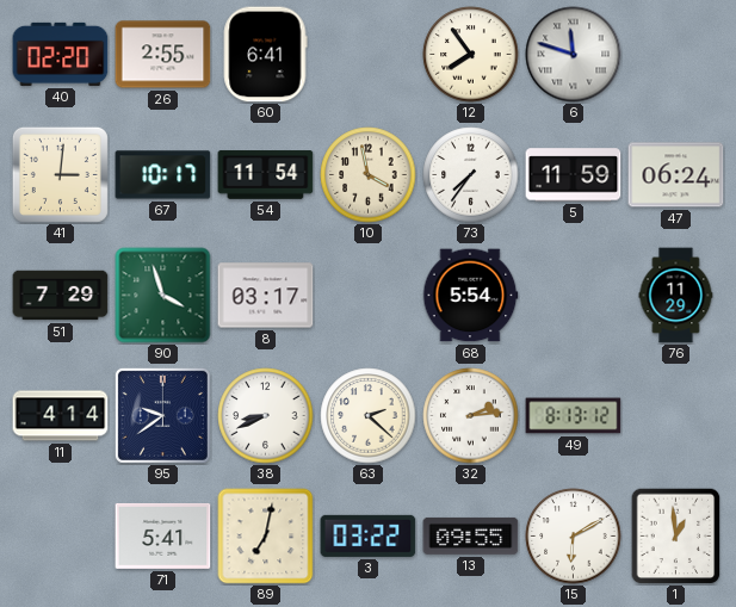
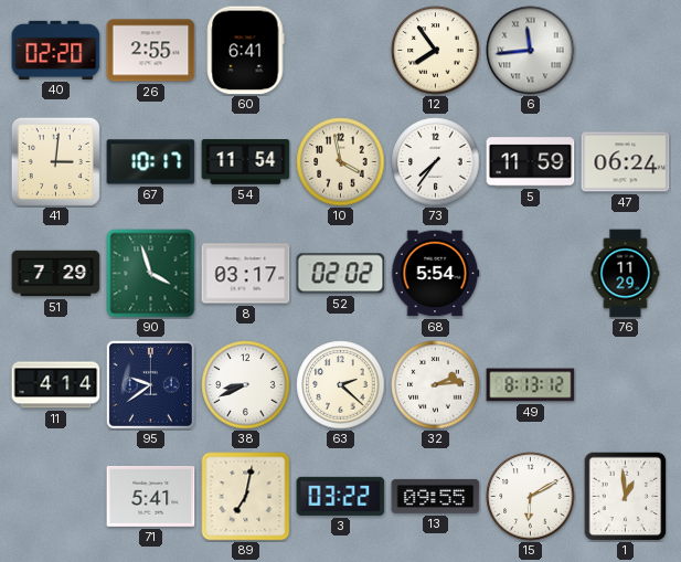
6: 11:48 -> 11:44
52: none -> 02:02
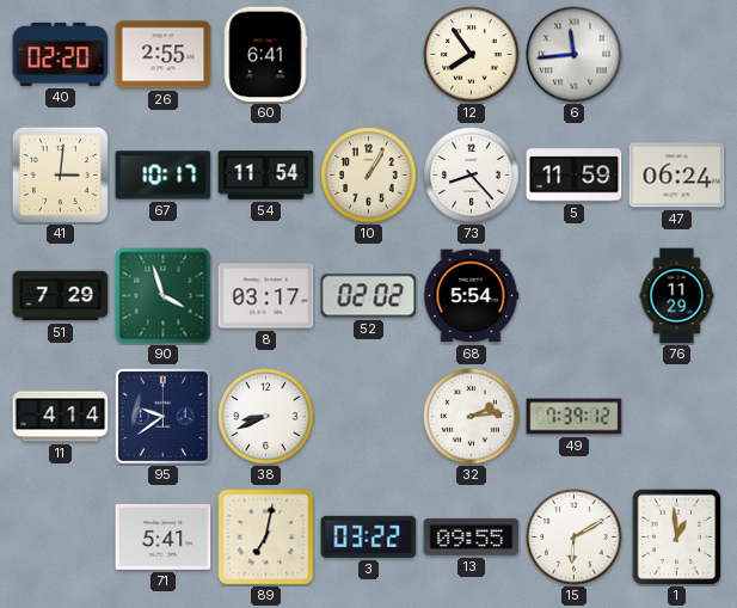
10: 3:58 -> 1:05
73: 7:36 -> 8:23
63: 2:22 -> none
49: 8:13 -> 7:39
